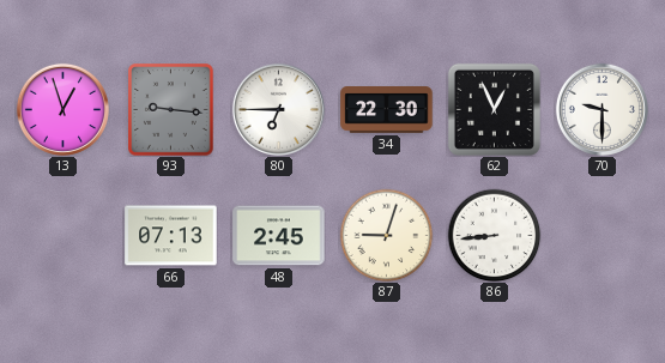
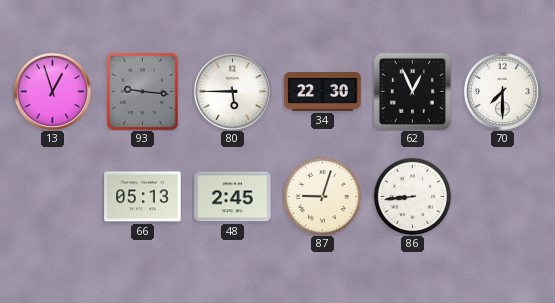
80: 6:45 -> 5:45
70: 9:30 -> 7:30
66: 07:13 -> 05:13
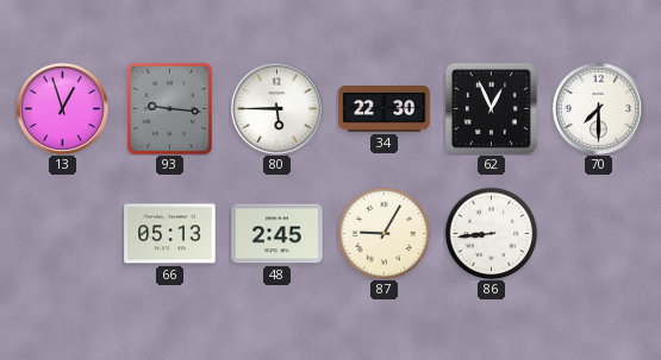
87: 9:03 -> 9:05
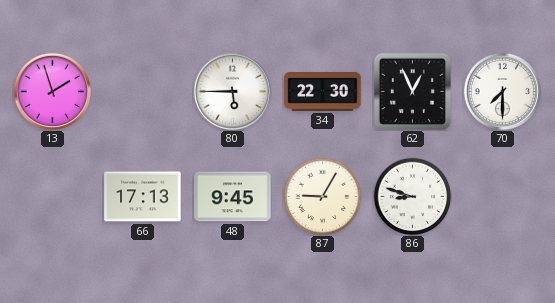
13: 12:57 -> 1:57
93: 9:16 -> none
66: 05:13 -> 17:13
48: 2:45 -> 9:45
86: 8:44 -> 8:48
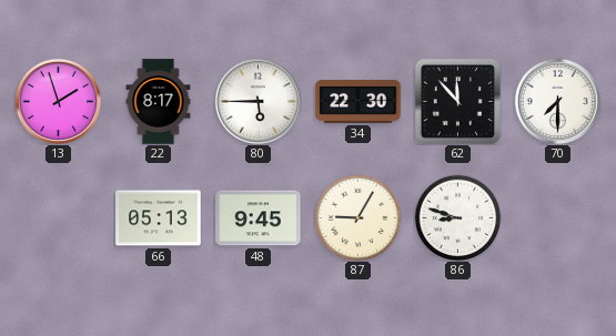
22: none -> 8:17
62: 12:56 -> 11:53
66: 17:13 -> 05:13
